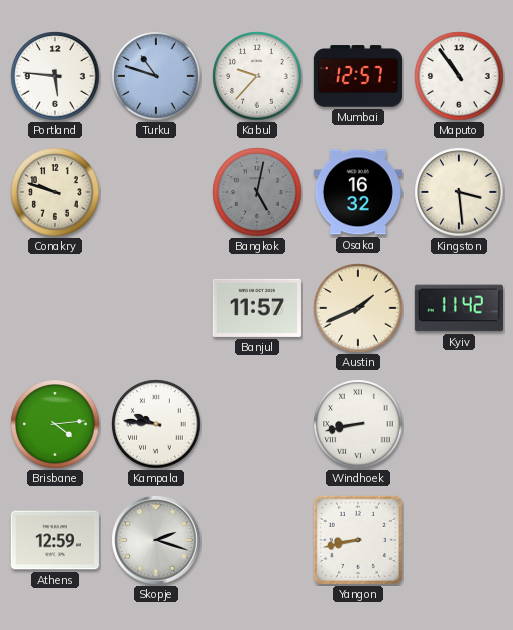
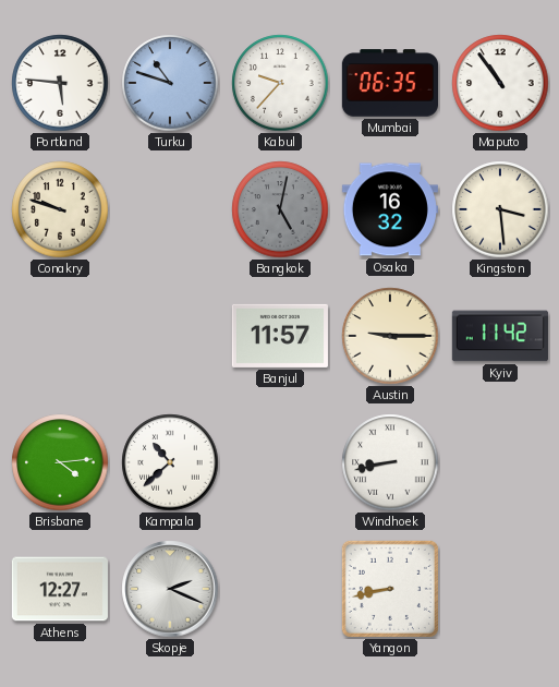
Mumbai: 12:57 -> 06:35
Austin: 1:41 -> 9:15
Kampala: 9:46 -> 10:38
Athens: 12:59 -> 12:27
Skopje: 2:18 -> 2:19
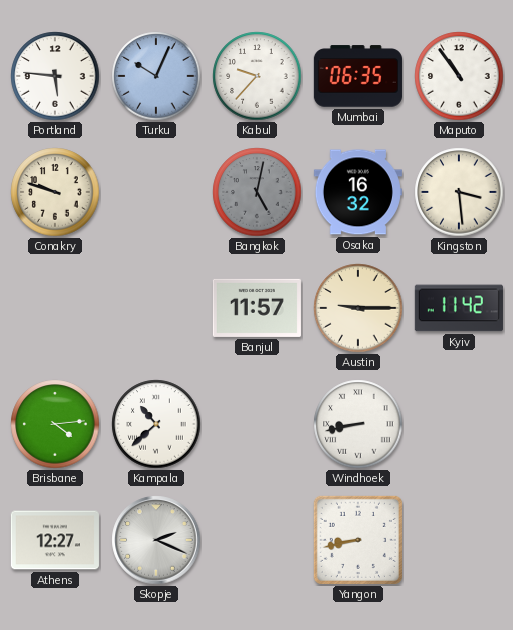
Turku: 10:48 -> 10:04
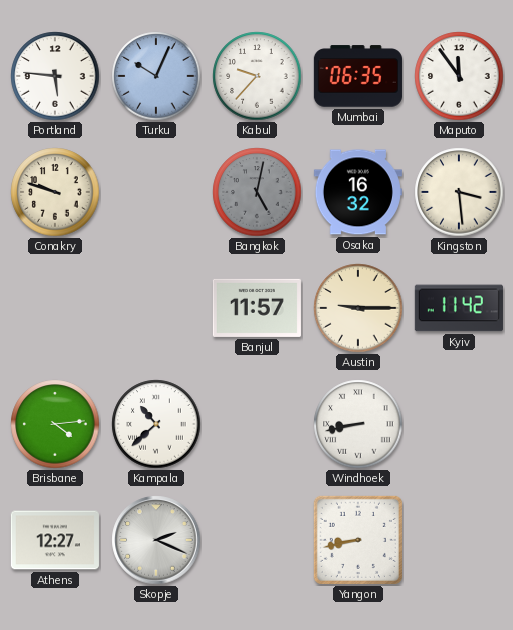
Maputo: 10:54 -> 11:54
